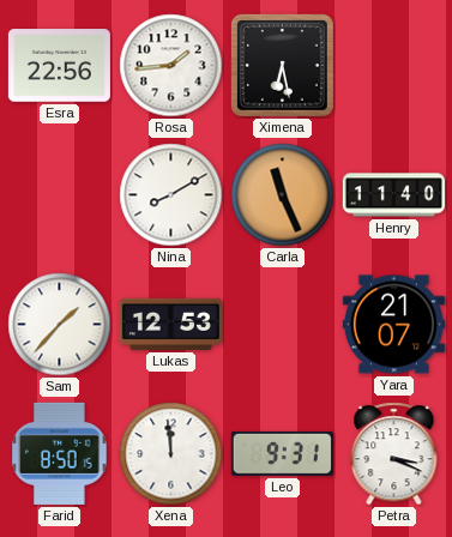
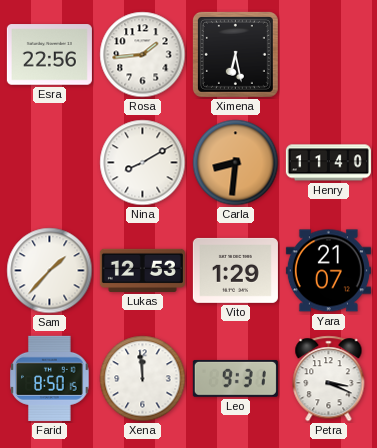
Carla: 11:26 -> 8:31
Vito: none -> 1:29
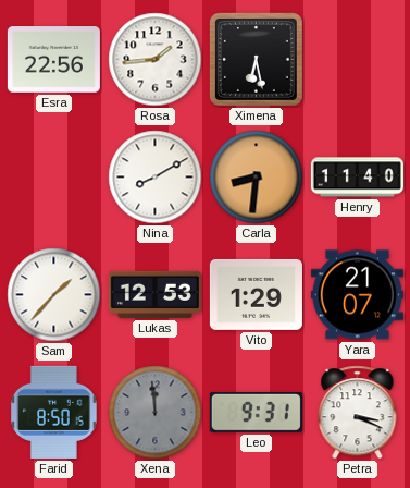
Xena dial: white -> grey
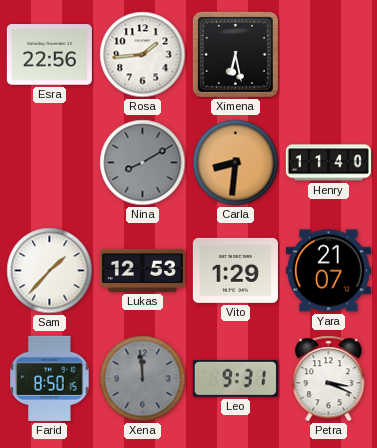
Nina dial: white -> grey
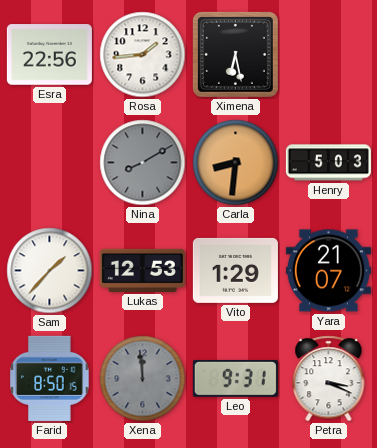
Henry: 11:40 -> 5:03
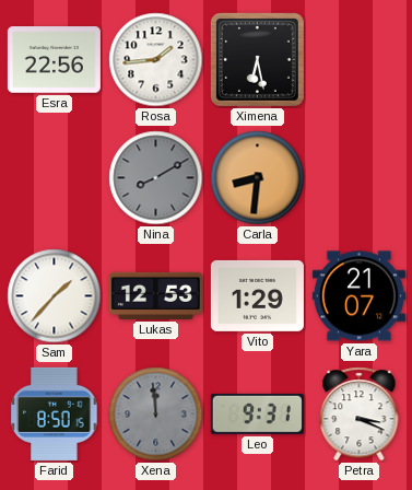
Henry: 5:03 -> none
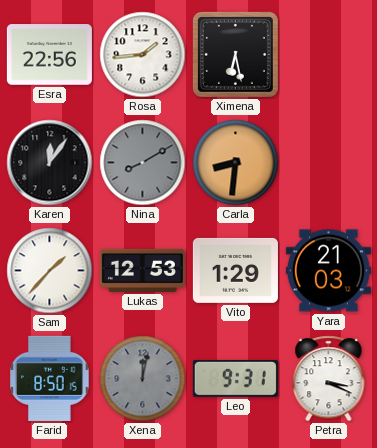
Karen: none -> 12:06
Yara: 21:07 -> 21:03
Xena: 11:59 -> 12:02
